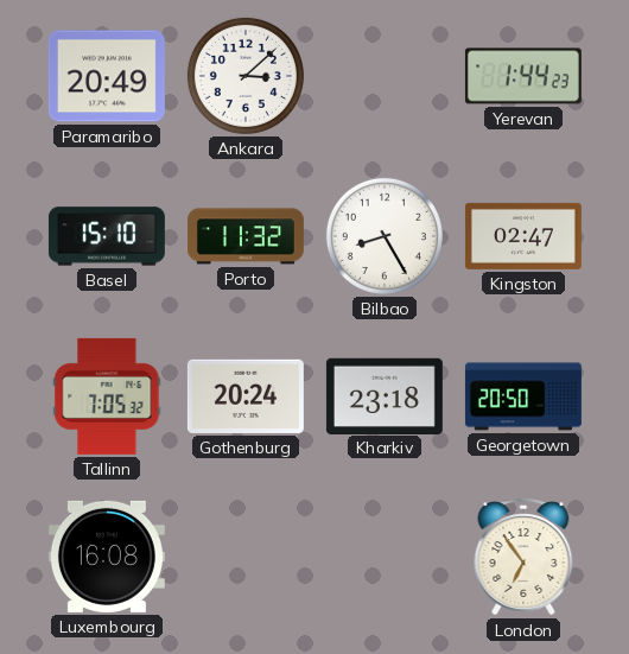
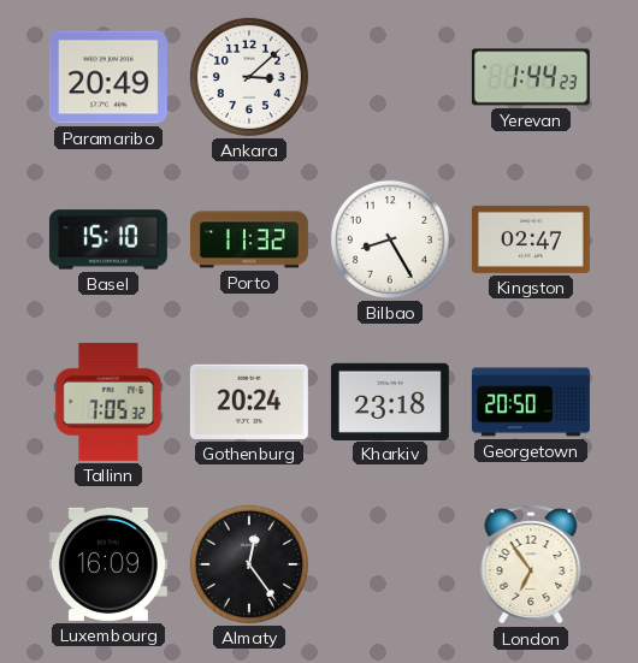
Luxembourg: 16:08 -> 16:09
Almaty: none -> 12:24
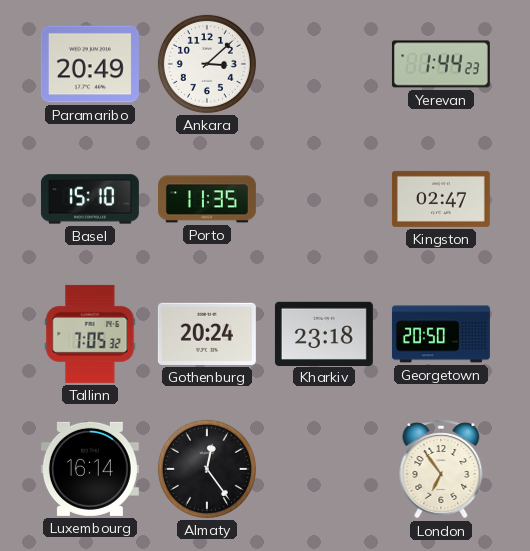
Porto: 11:32 -> 11:35
Bilbao: 8:25 -> none
Luxembourg: 16:09 -> 16:14
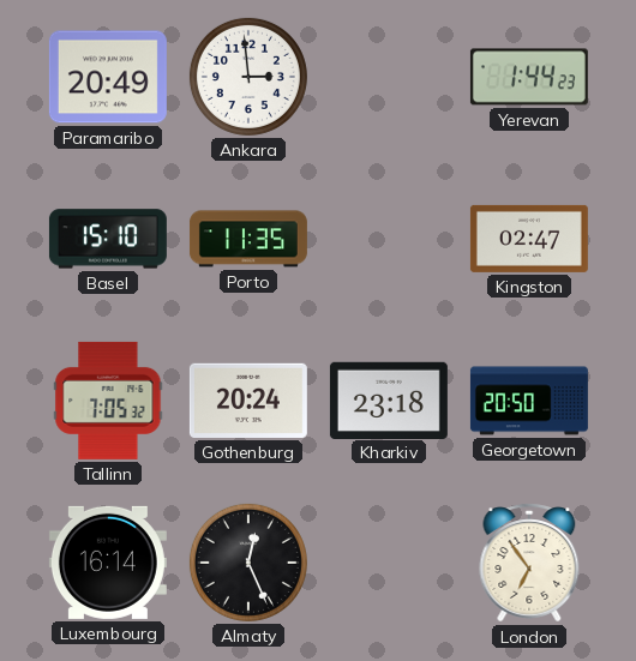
Ankara: 3:08 -> 2:59
Almaty: 12:24 -> 12:26
